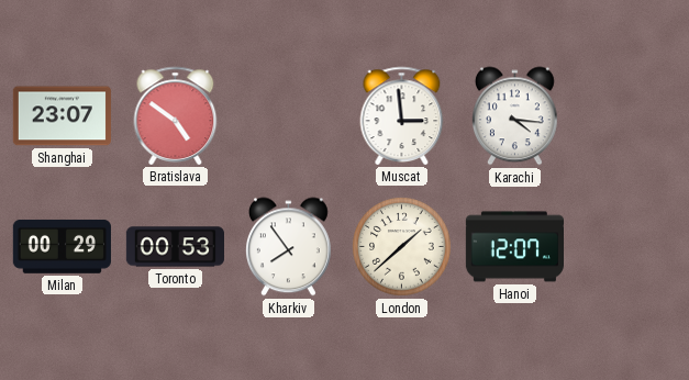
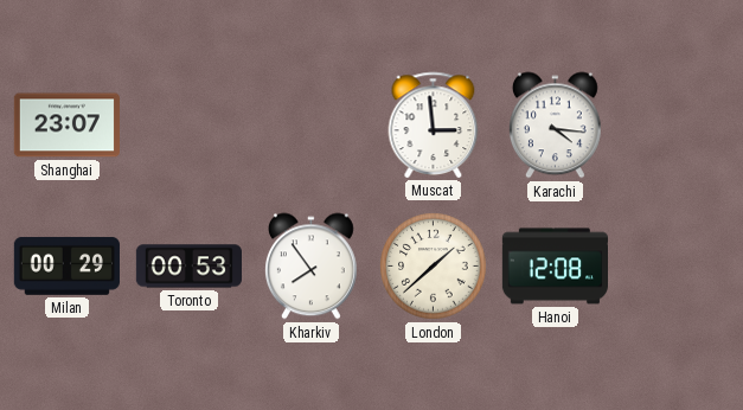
Bratislava: 4:51 -> none
Hanoi: 12:07 -> 12:08
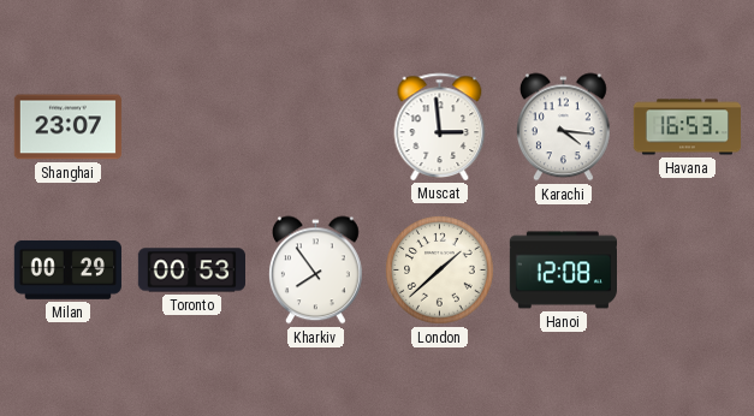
Havana: none -> 16:53
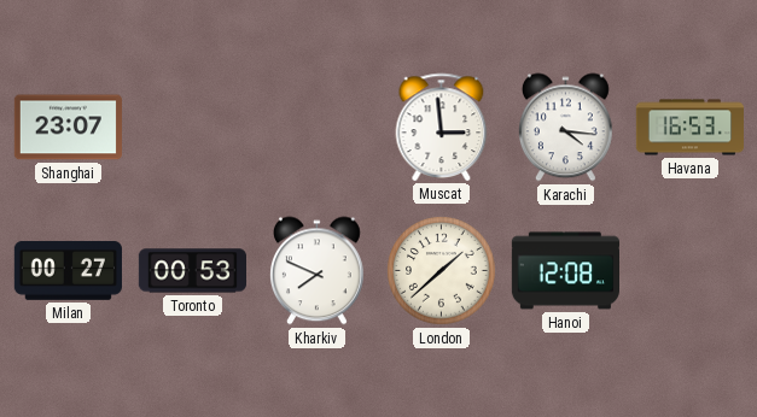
Milan: 00:29 -> 00:27
Kharkiv: 7:54 -> 7:49
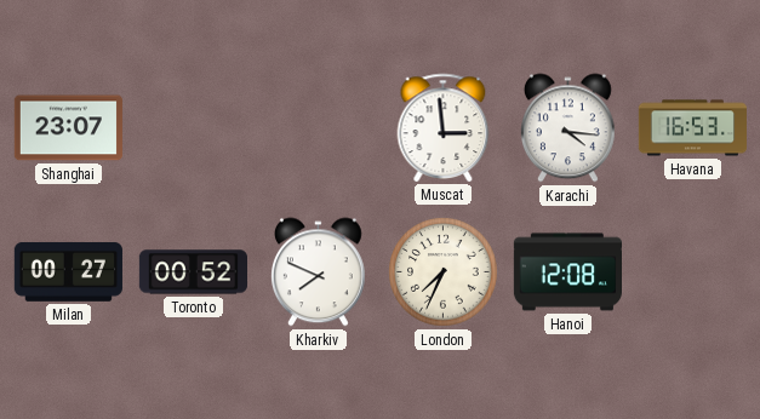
Toronto: 00:53 -> 00:52
London: 1:38 -> 7:34
